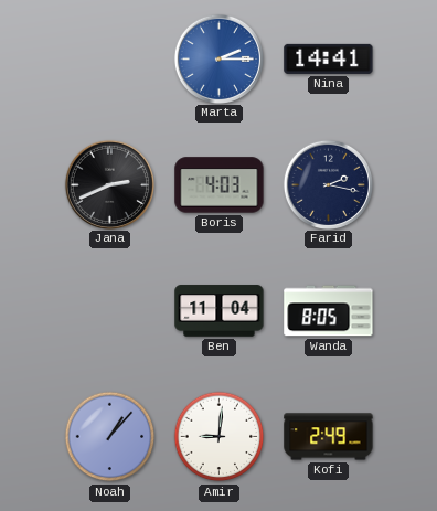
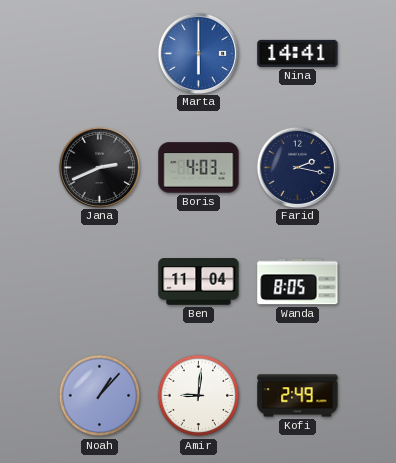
Marta: 2:15 -> 6:00
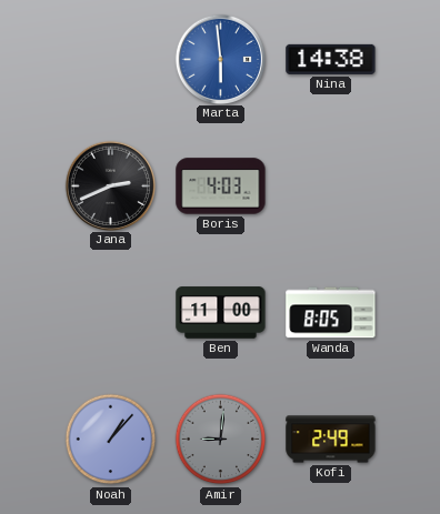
Marta: 6:00 -> 5:59
Nina: 14:41 -> 14:38
Farid: 2:17 -> none
Ben: 11:04 -> 11:00
Amir dial: white -> grey
